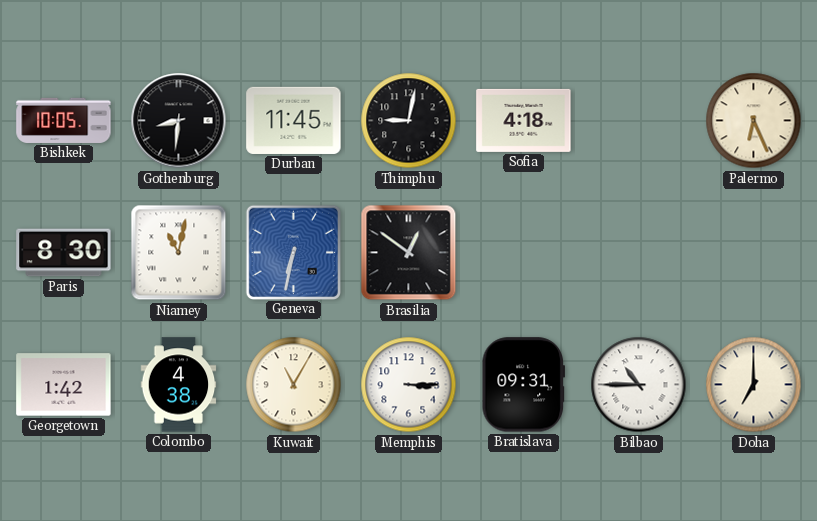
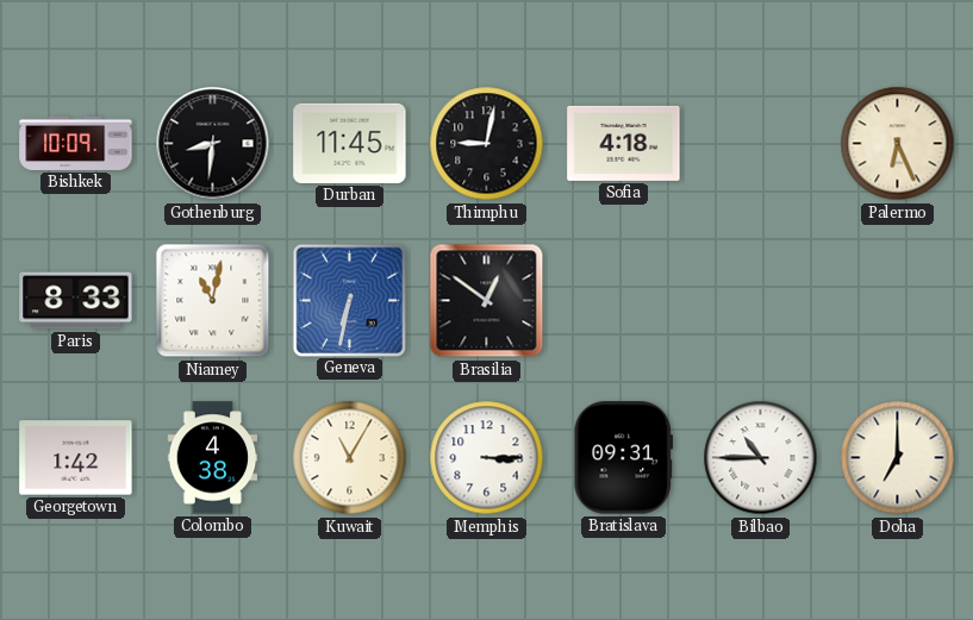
Bishkek: 10:05 -> 10:09
Paris: 8:30 -> 8:33
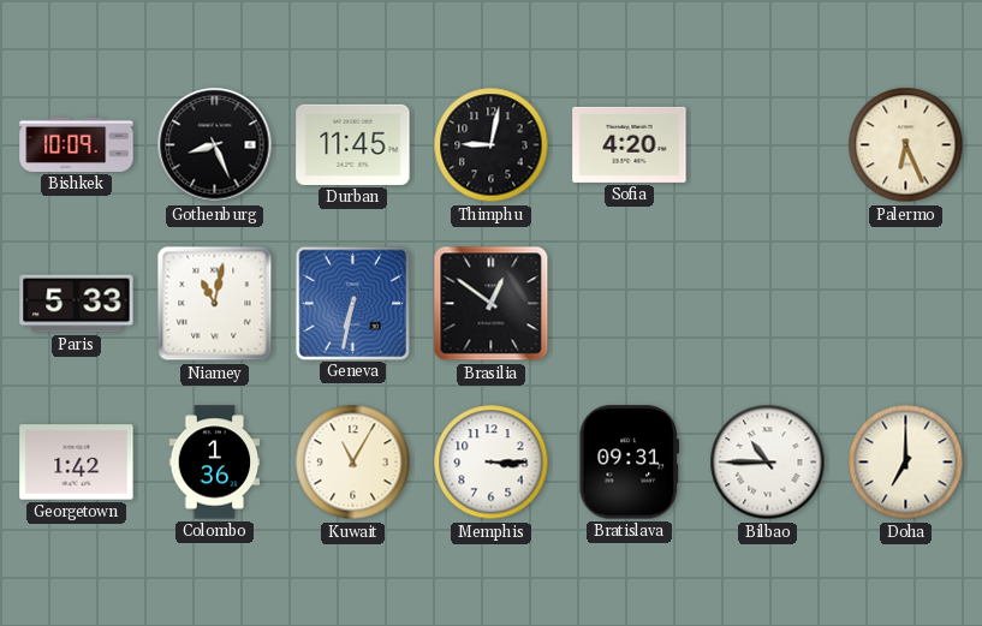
Gothenburg: 8:31 -> 8:26
Sofia: 4:18 -> 4:20
Paris: 8:33 -> 5:33
Colombo: 4:38 -> 1:36
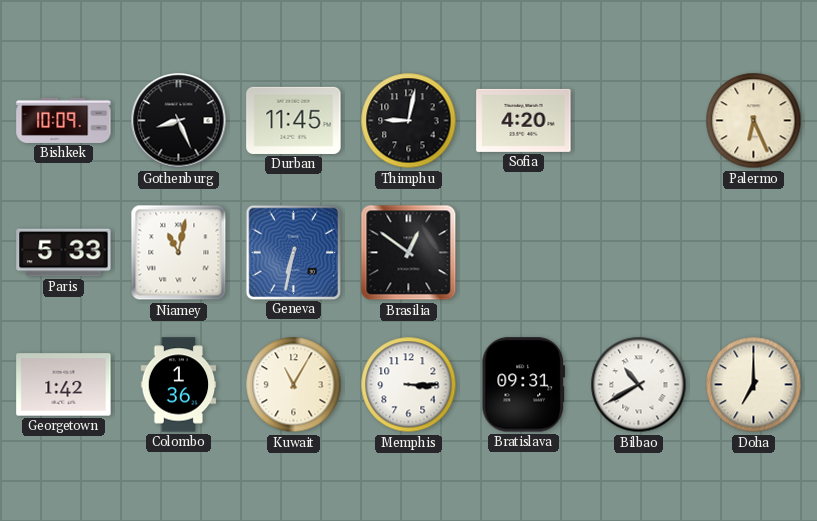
Bilbao: 10:45 -> 10:40
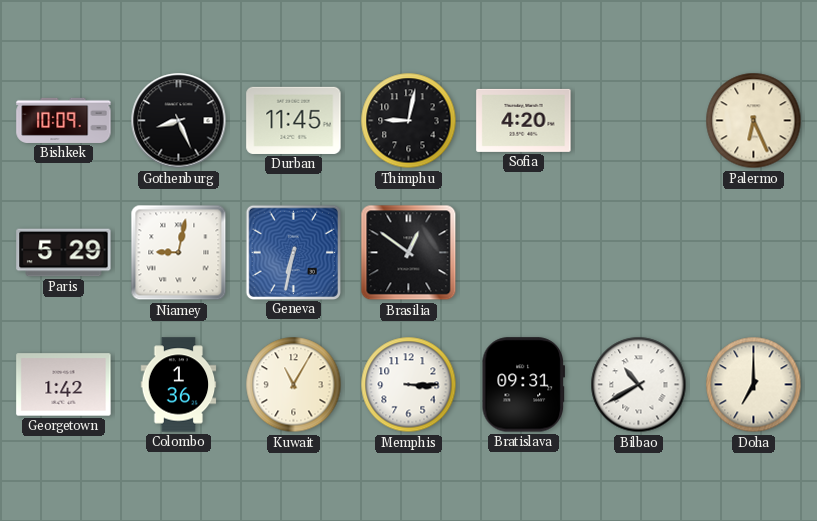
Paris: 5:33 -> 5:29
Niamey: 11:02 -> 9:02
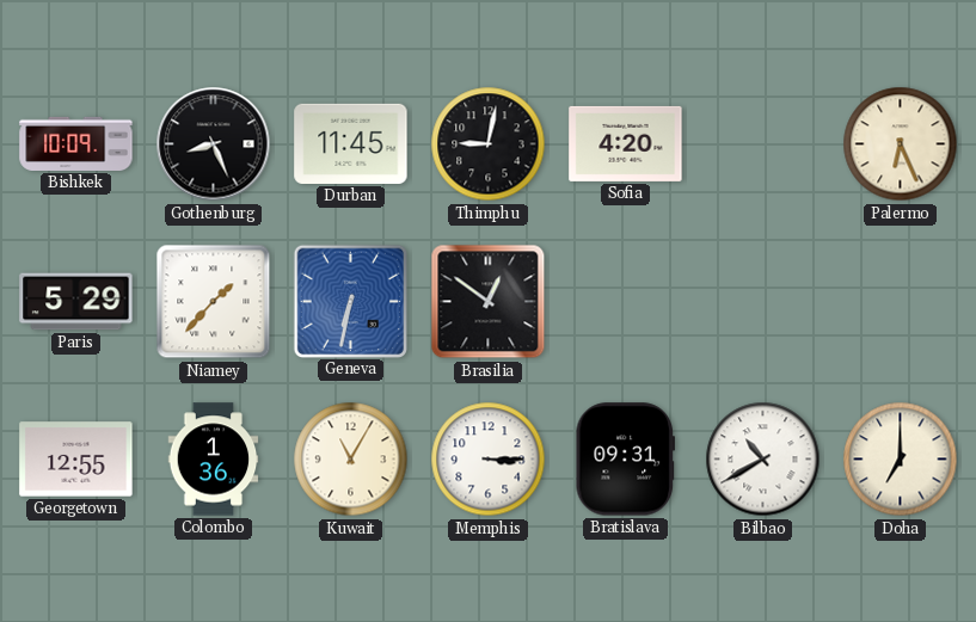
Niamey: 9:02 -> 1:37
Georgetown: 1:42 -> 12:55
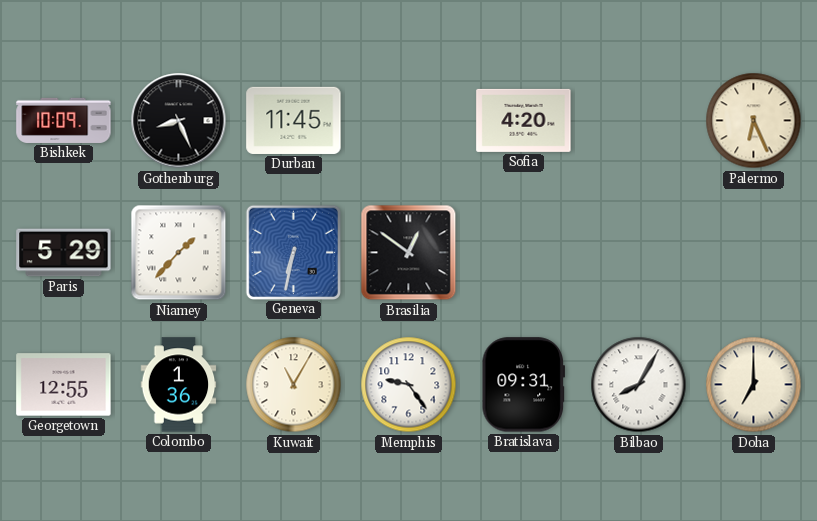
Thimphu: 9:02 -> none
Memphis: 3:15 -> 9:24
Bilbao: 10:40 -> 8:05
